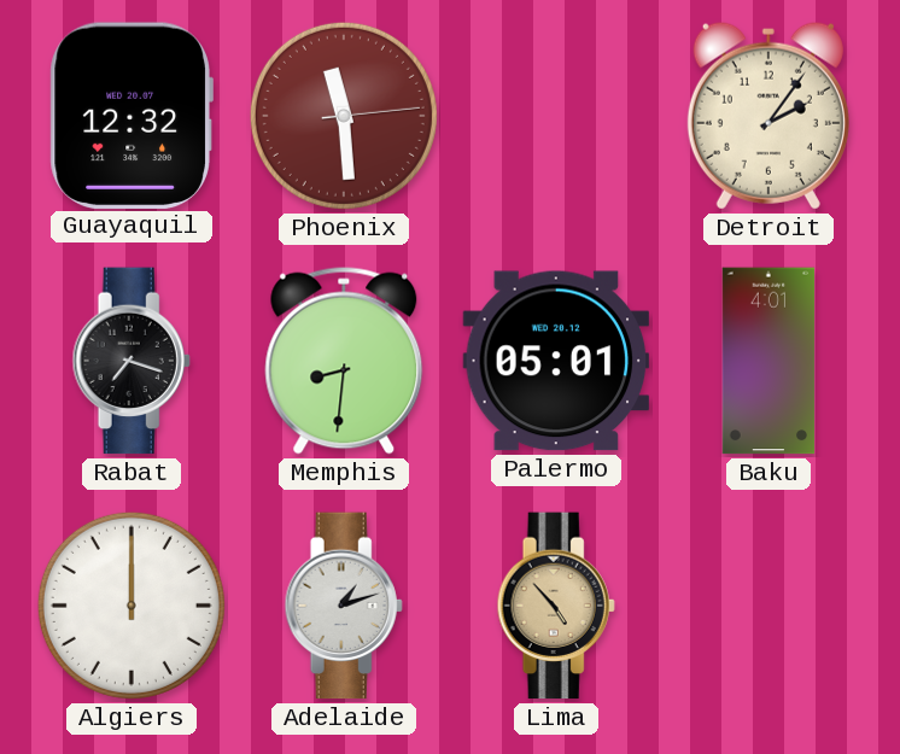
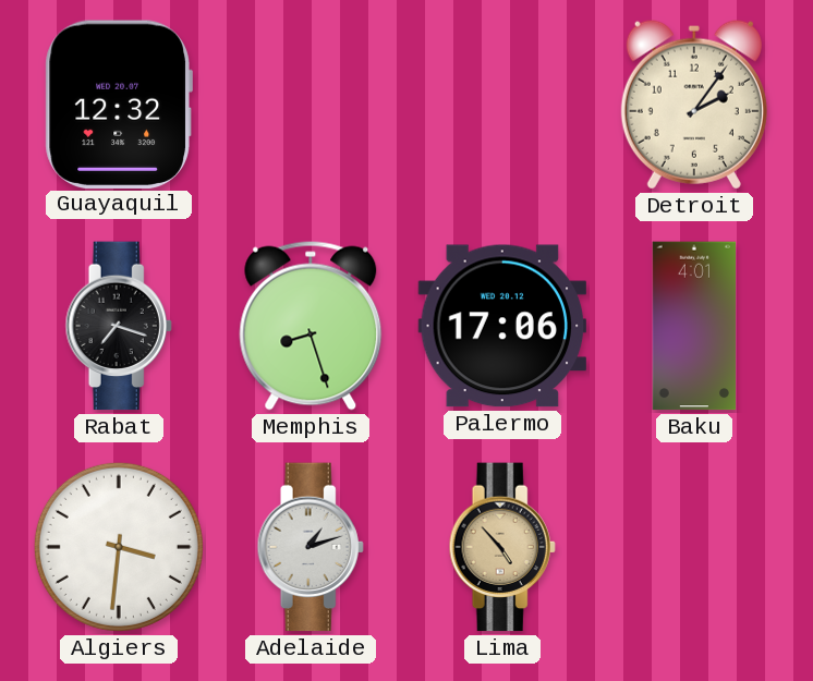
Phoenix: 11:29 -> none
Memphis: 8:31 -> 8:27
Palermo: 05:01 -> 17:06
Algiers: 12:00 -> 3:31
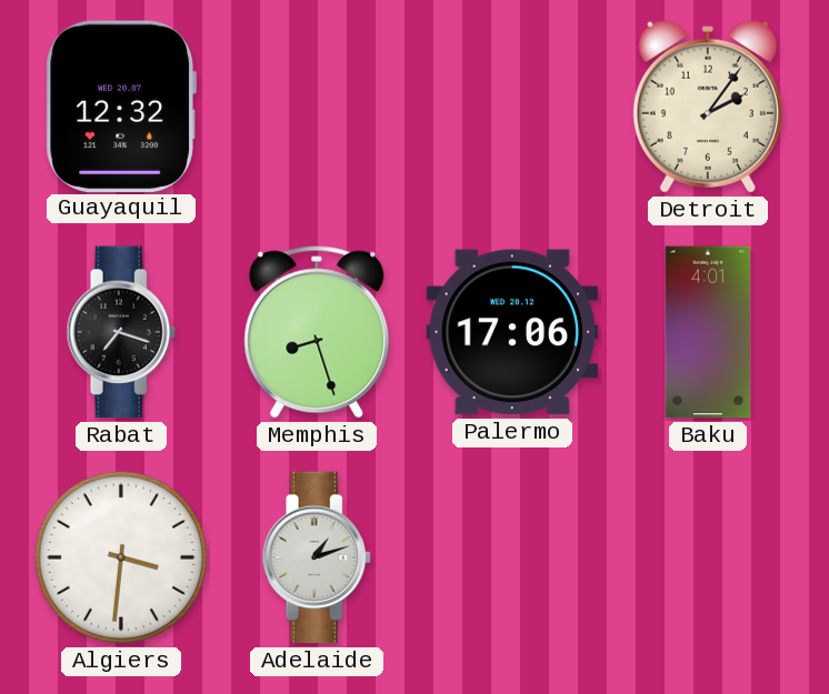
Lima: 4:53 -> none
